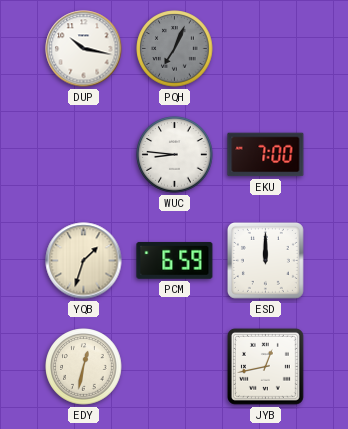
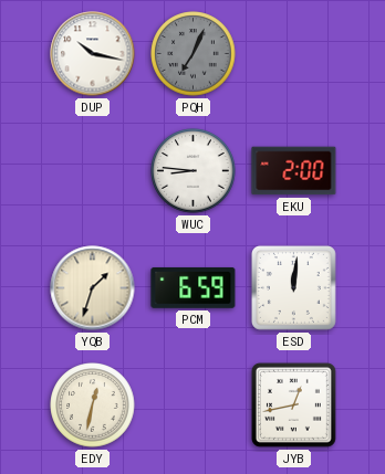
EKU: 7:00 -> 2:00
ESD: 12:00 -> 12:01
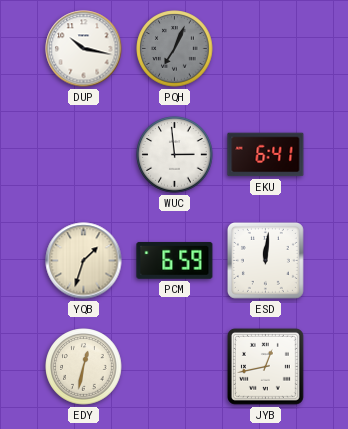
WUC: 8:46 -> 2:59
EKU: 2:00 -> 6:41
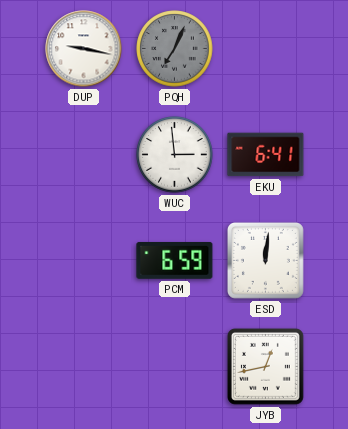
DUP: 10:17 -> 9:17
YQB: 1:33 -> none
EDY: 12:32 -> none
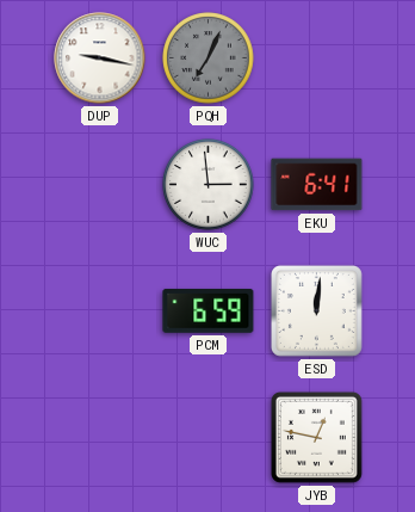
JYB: 12:43 -> 12:47
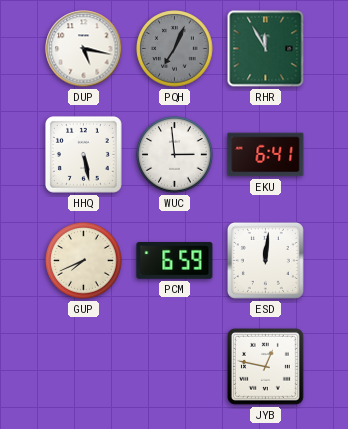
DUP: 9:17 -> 5:17
RHR: none -> 11:55
HHQ: none -> 5:28
GUP: none -> 7:41
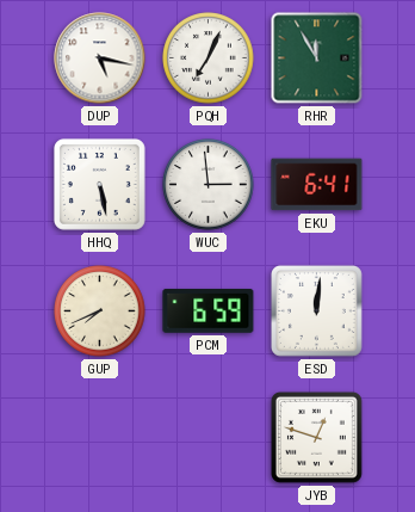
PQH dial: grey -> white
JYB: 12:47 -> 12:48
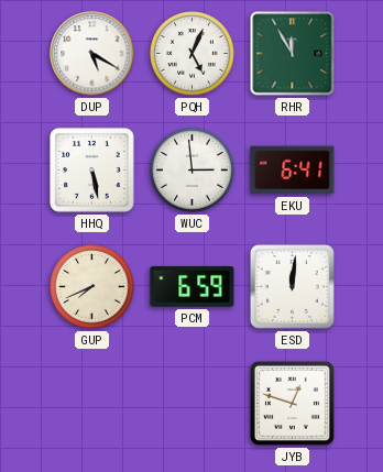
DUP: 5:17 -> 5:20
PQH: 7:04 -> 5:04
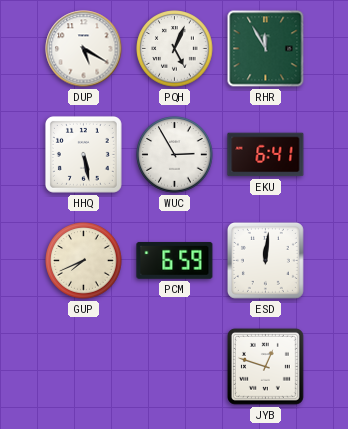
WUC: 2:59 -> 2:55
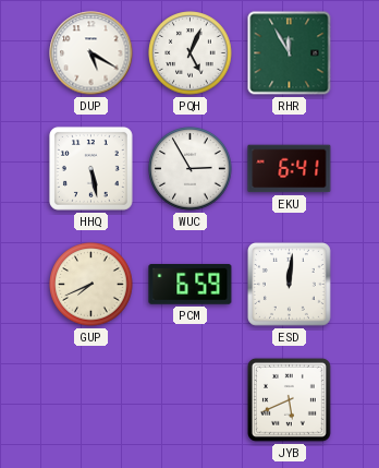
JYB: 12:48 -> 5:41
